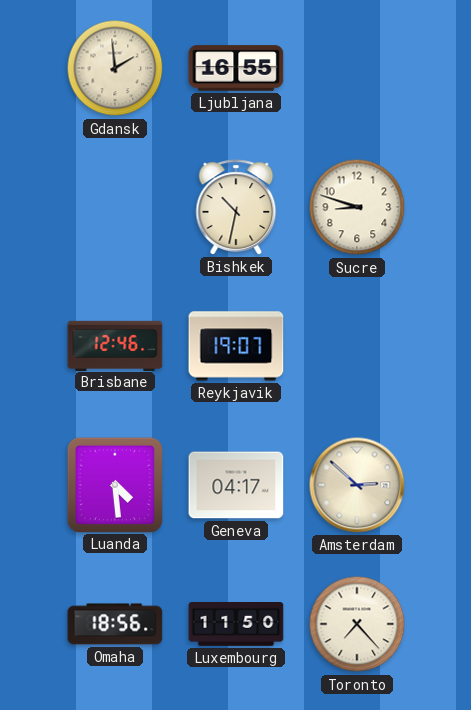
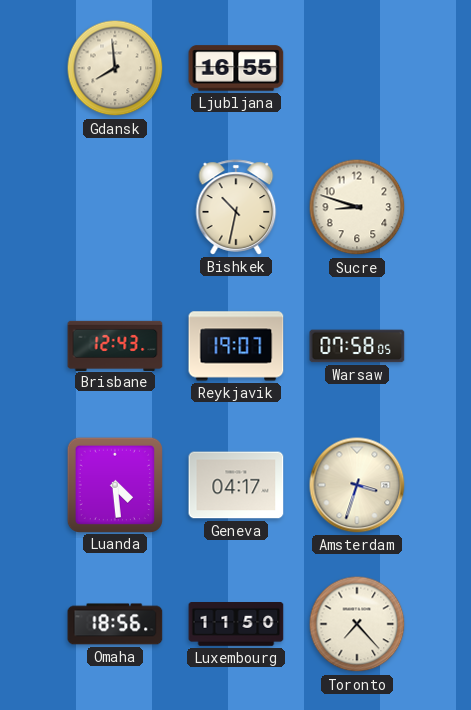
Gdansk: 1:59 -> 7:59
Brisbane: 12:46 -> 12:43
Warsaw: none -> 07:58
Amsterdam: 2:52 -> 3:33
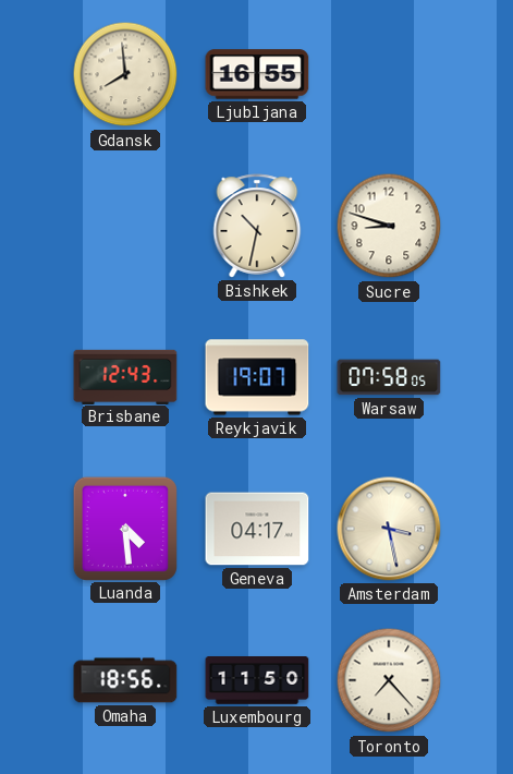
Amsterdam: 3:33 -> 3:28
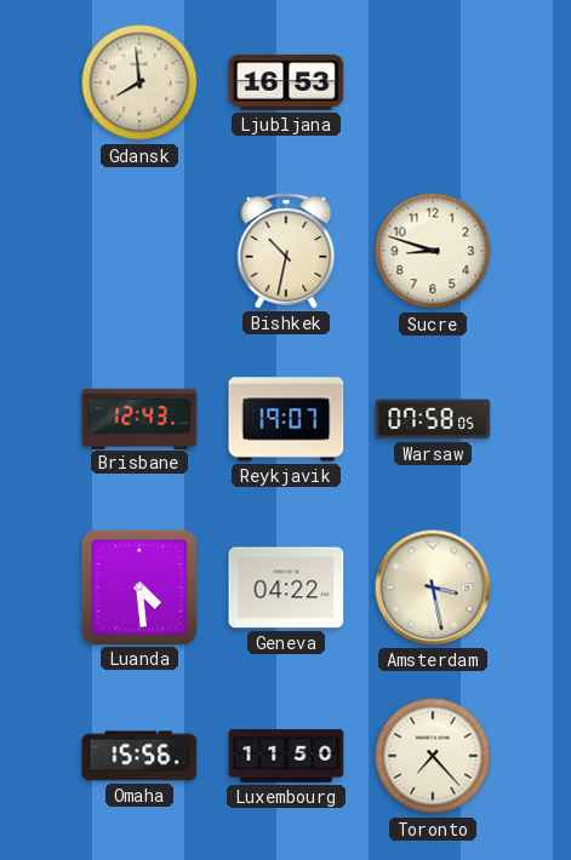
Ljubljana: 16:55 -> 16:53
Geneva: 04:17 -> 04:22
Omaha: 18:56 -> 15:56
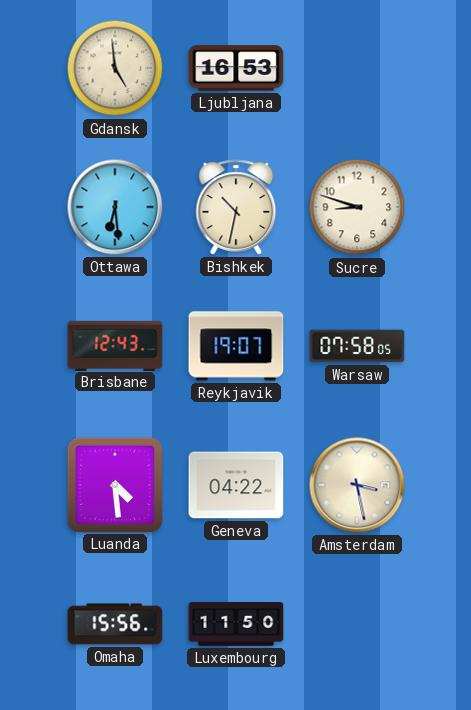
Gdansk: 7:59 -> 4:59
Ottawa: none -> 6:29
Toronto: 7:23 -> none
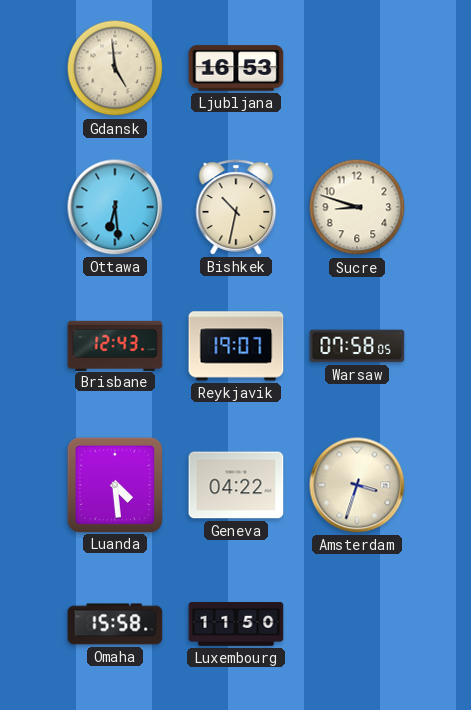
Amsterdam: 3:28 -> 3:33
Omaha: 15:56 -> 15:58
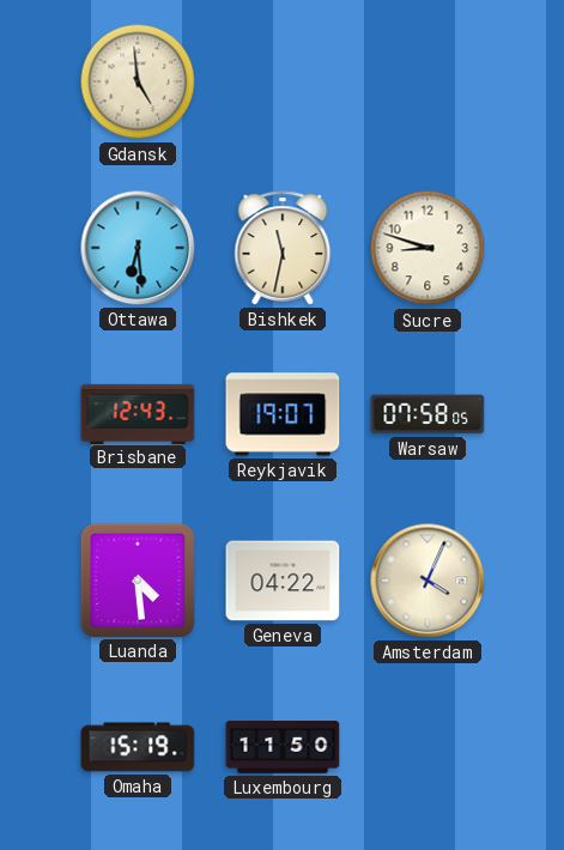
Ljubljana: 16:53 -> none
Bishkek: 10:32 -> 11:32
Amsterdam: 3:33 -> 4:04
Omaha: 15:58 -> 15:19
